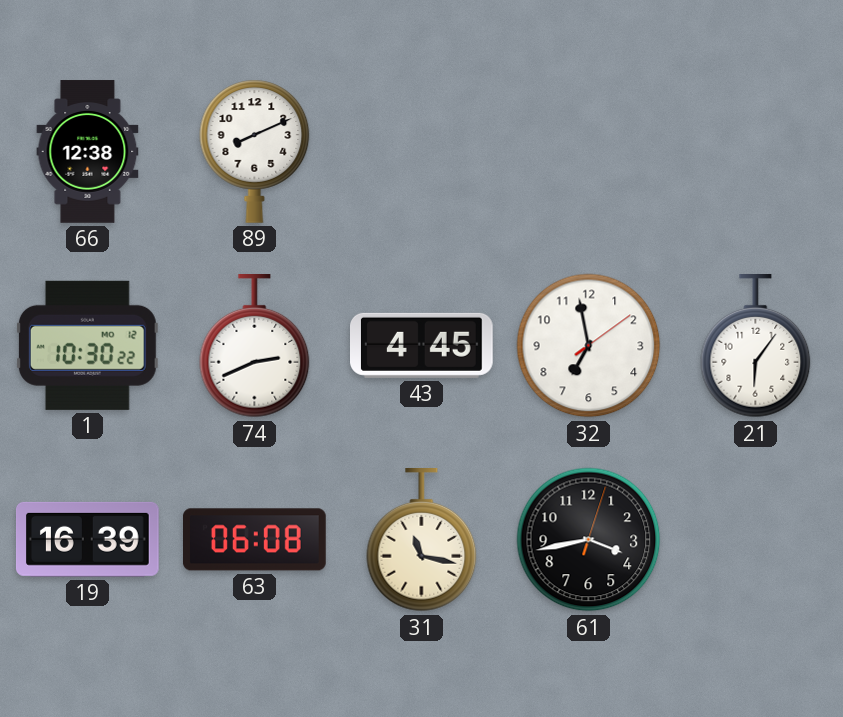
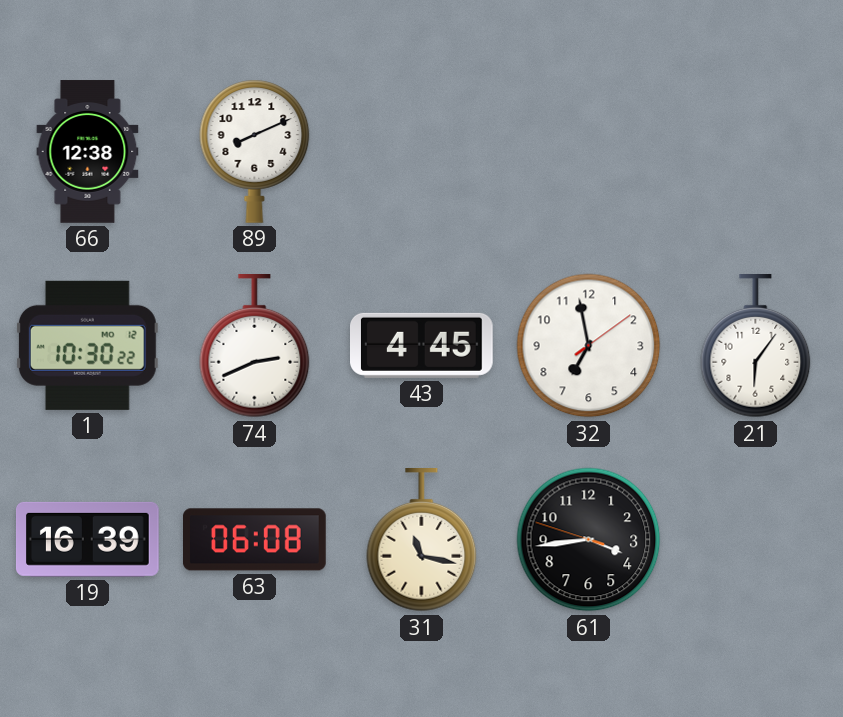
61: 3:43:03 -> 3:43:48
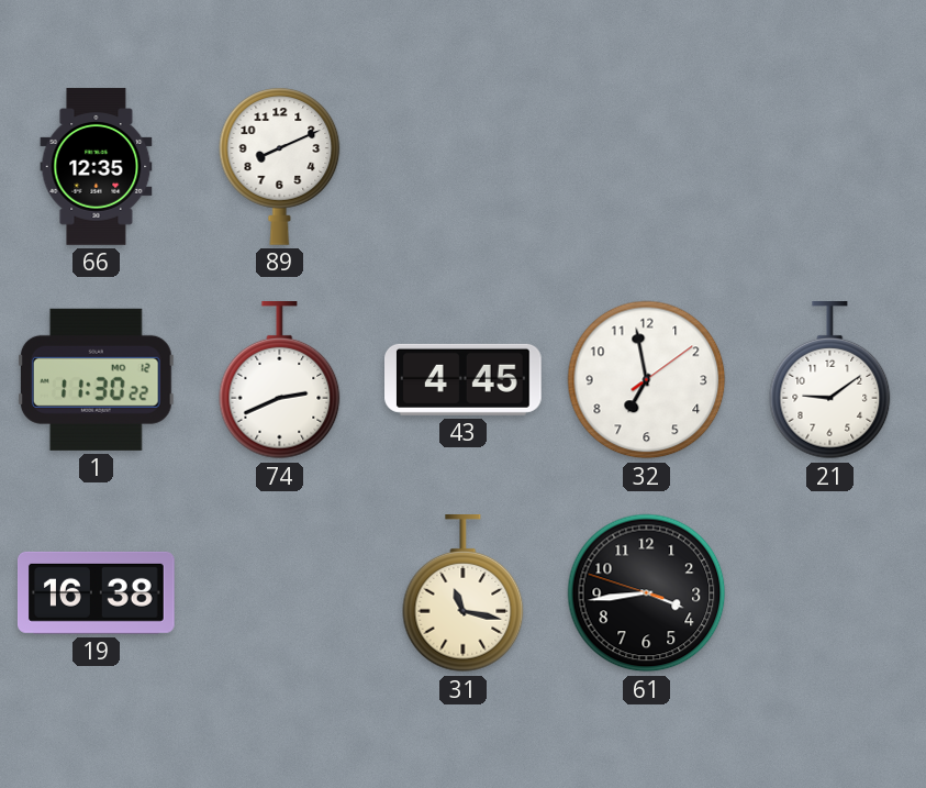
66: 12:38 -> 12:35
1: 10:30 -> 11:30
21: 6:06 -> 9:09
19: 16:39 -> 16:38
63: 06:08 -> none
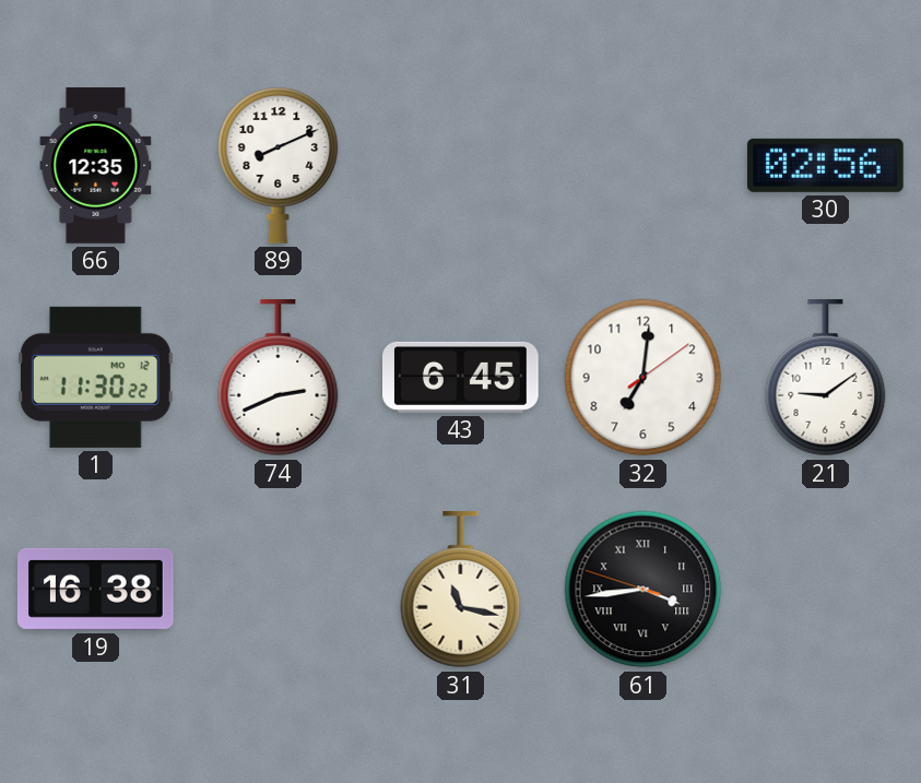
30: none -> 02:56
43: 4:45 -> 6:45
32: 6:58 -> 7:01
61 numerals: Arabic -> Roman
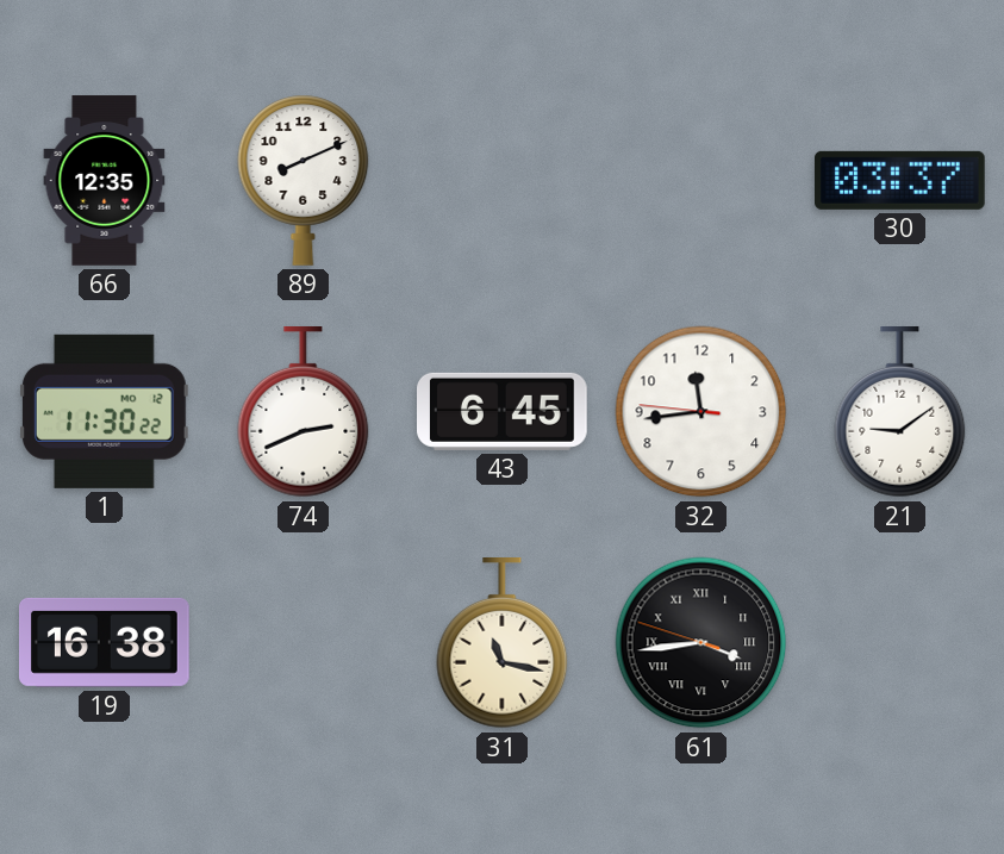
30: 02:56 -> 03:37
32: 7:01 -> 11:43
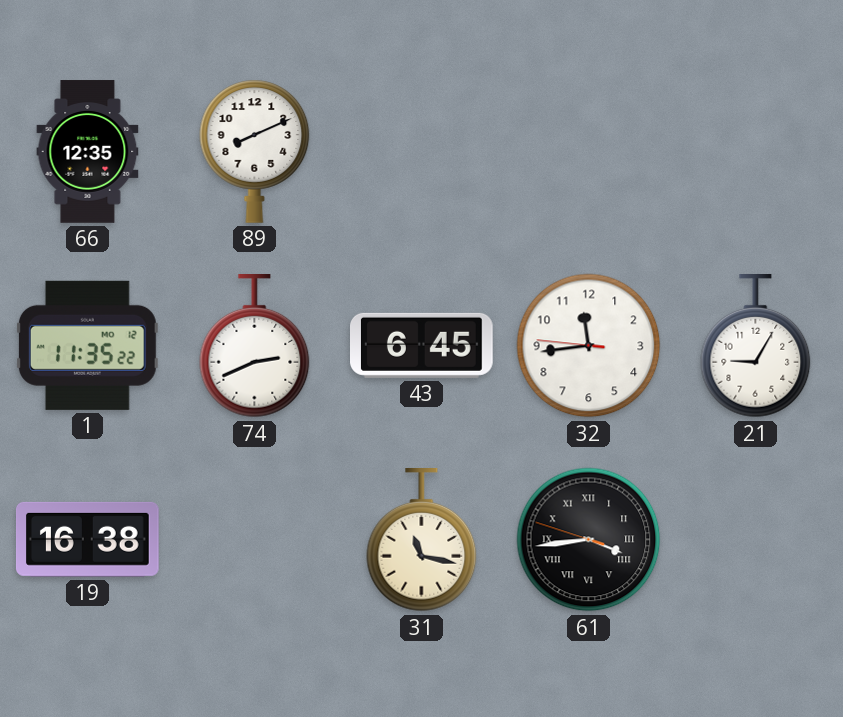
30: 03:37 -> none
1: 11:30 -> 11:35
21: 9:09 -> 9:05
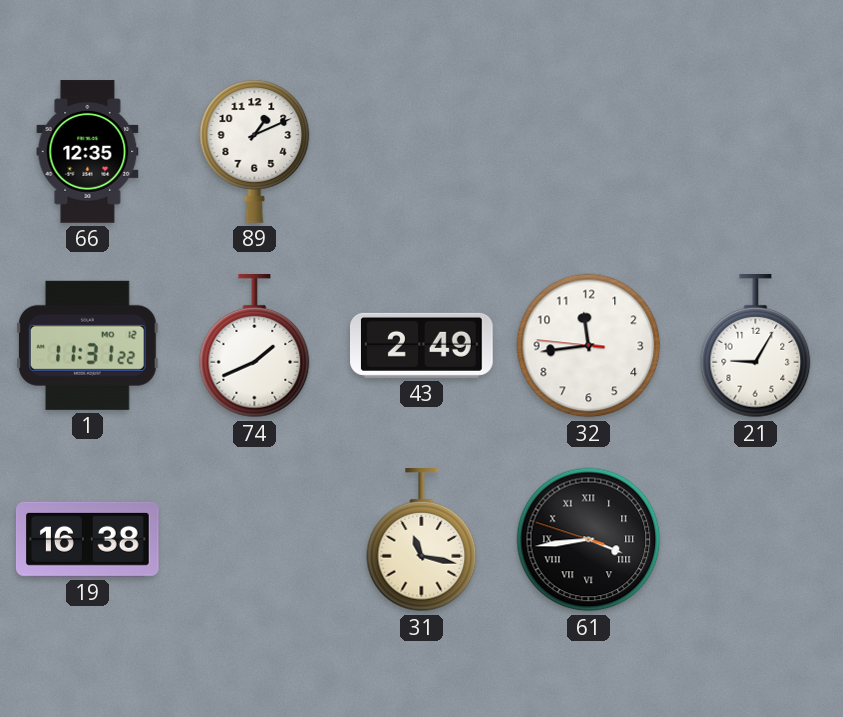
89: 8:11 -> 1:11
1: 11:35 -> 11:31
74: 2:41 -> 1:41
43: 6:45 -> 2:49
